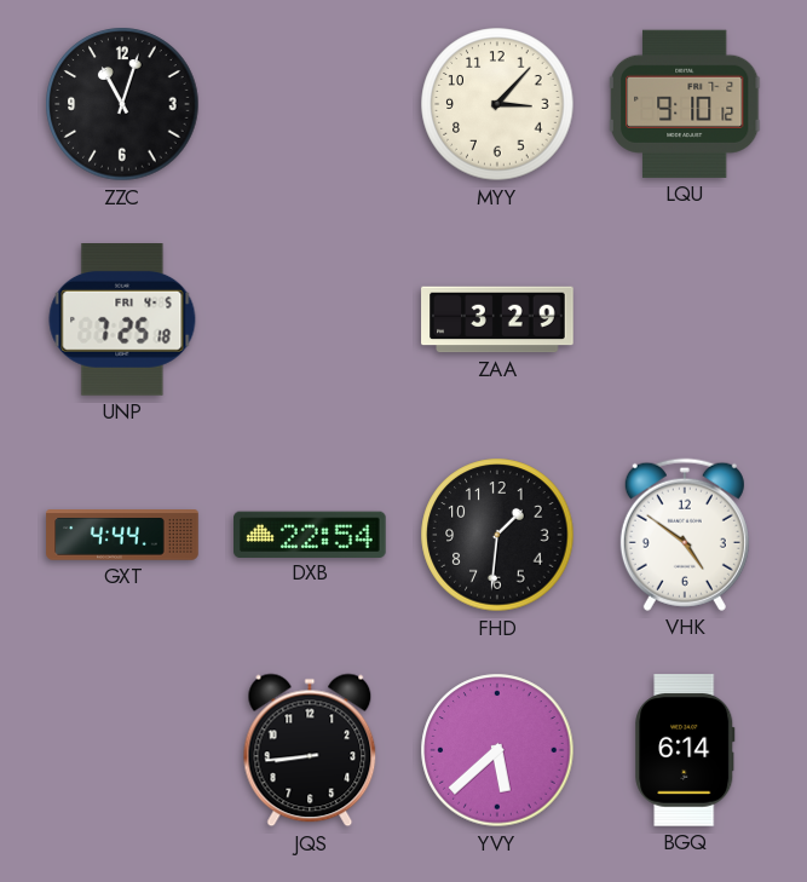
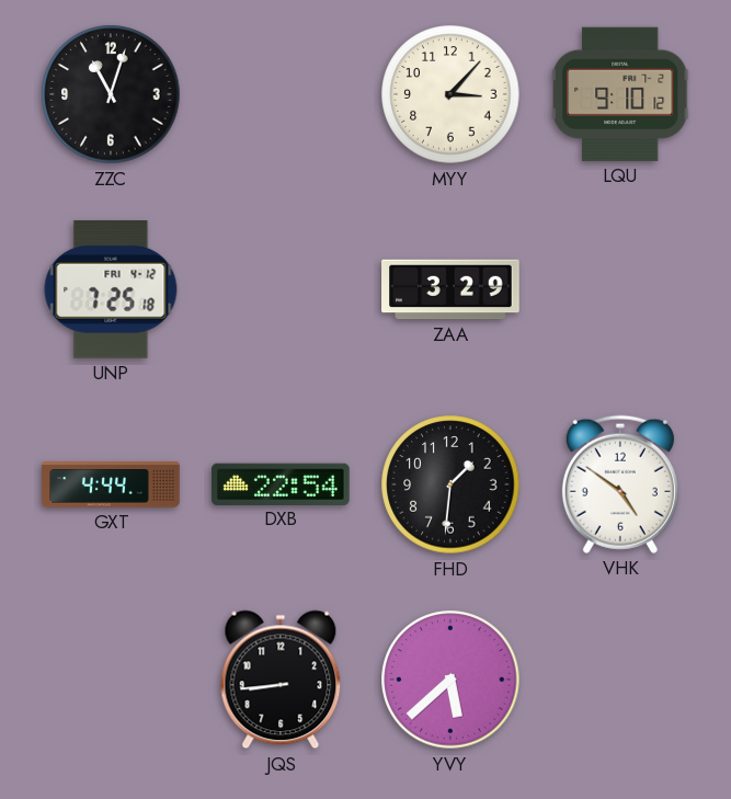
UNP date: FRI 4-5 -> FRI 4-12
BGQ: 6:14 -> none
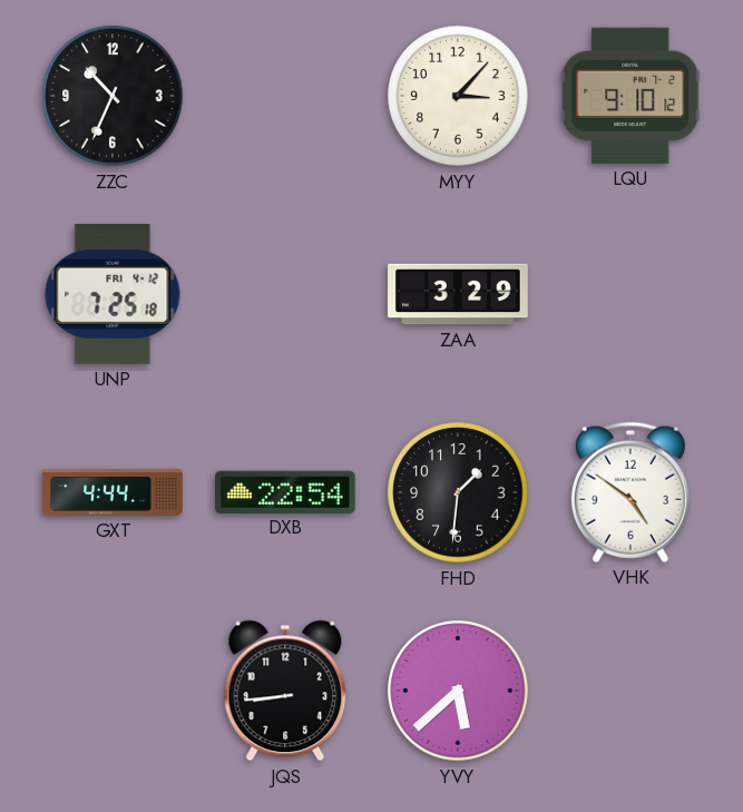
ZZC: 11:03 -> 10:34
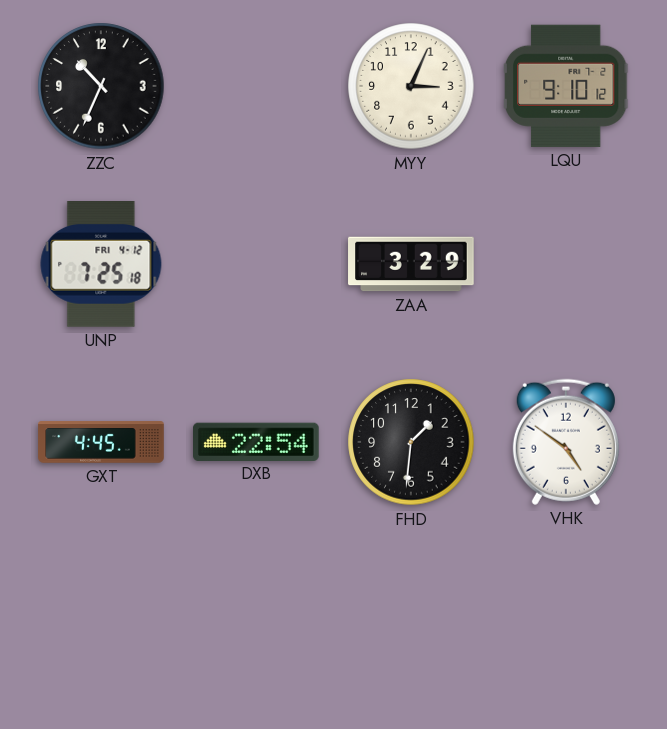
MYY: 3:07 -> 3:04
GXT: 4:44 -> 4:45
JQS: 8:44 -> none
YVY: 5:38 -> none
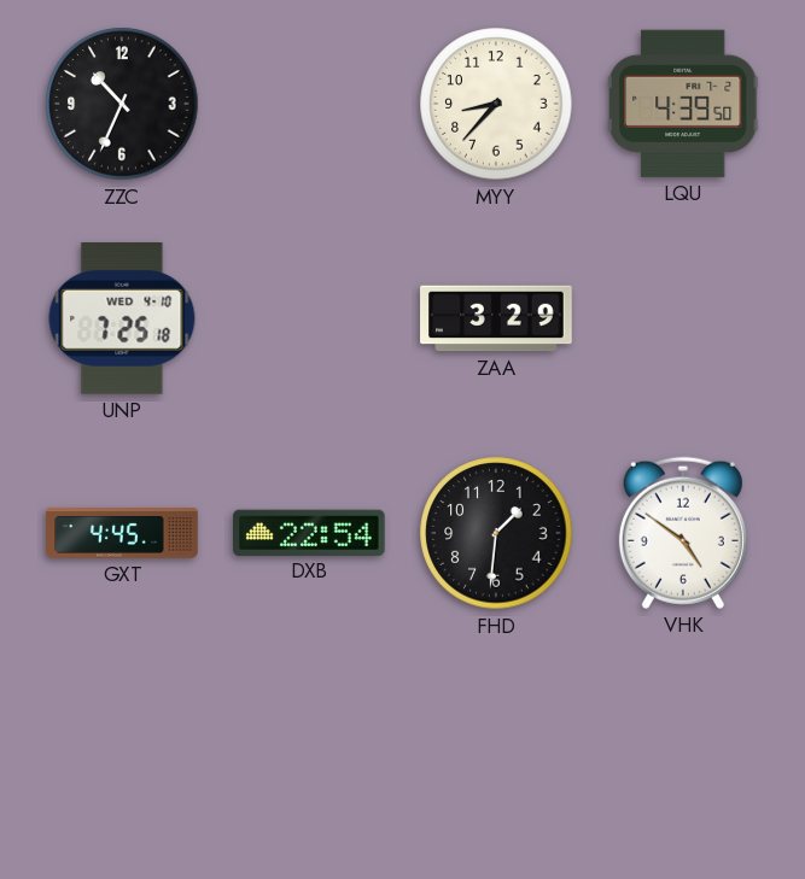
MYY: 3:04 -> 8:37
LQU: 9:10 -> 4:39
UNP date: FRI 4-12 -> WED 4-10
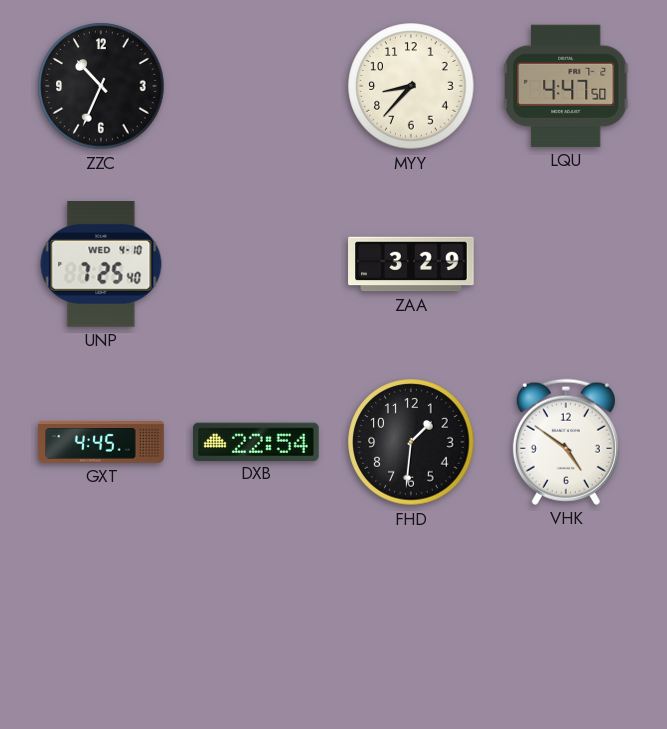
LQU: 4:39 -> 4:47
UNP: 7:25:18 -> 7:25:40
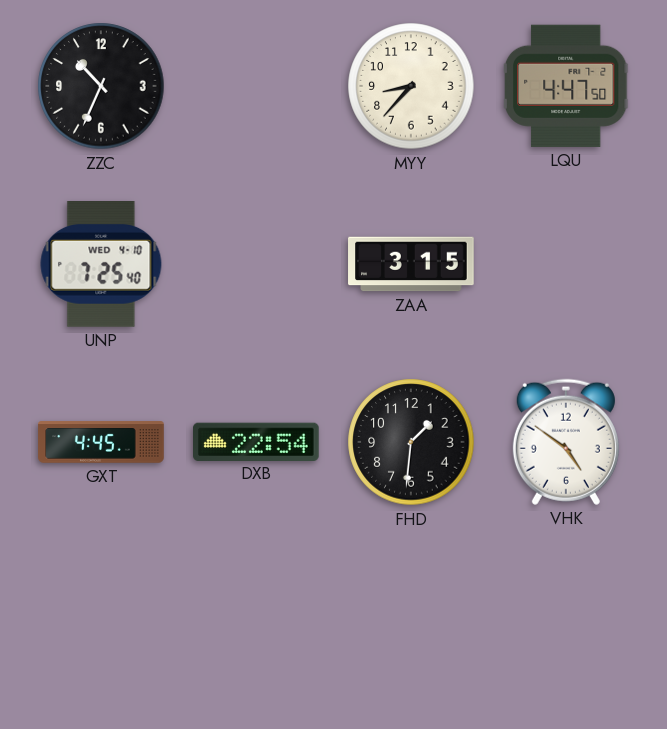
ZAA: 3:29 -> 3:15
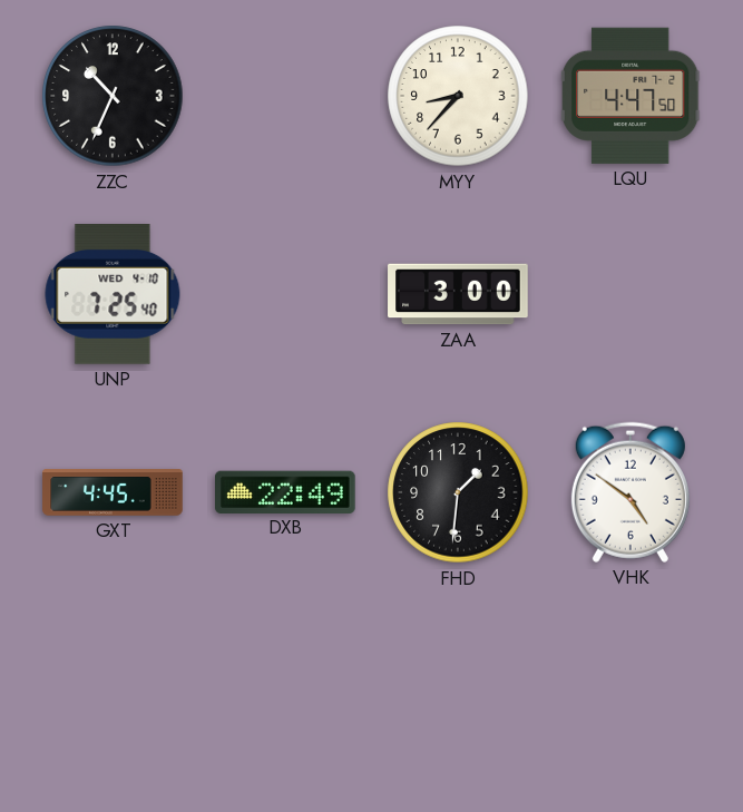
ZAA: 3:15 -> 3:00
DXB: 22:54 -> 22:49
